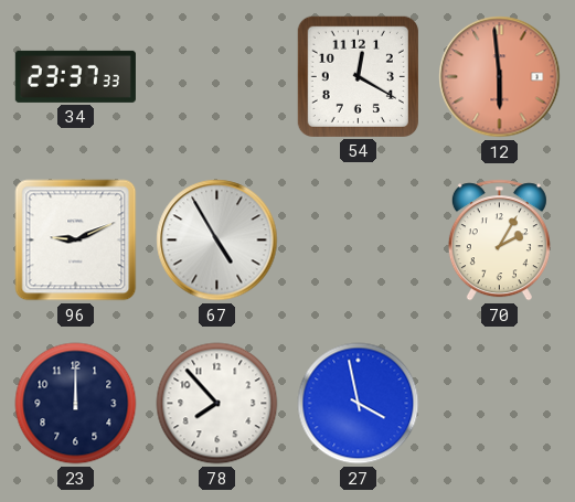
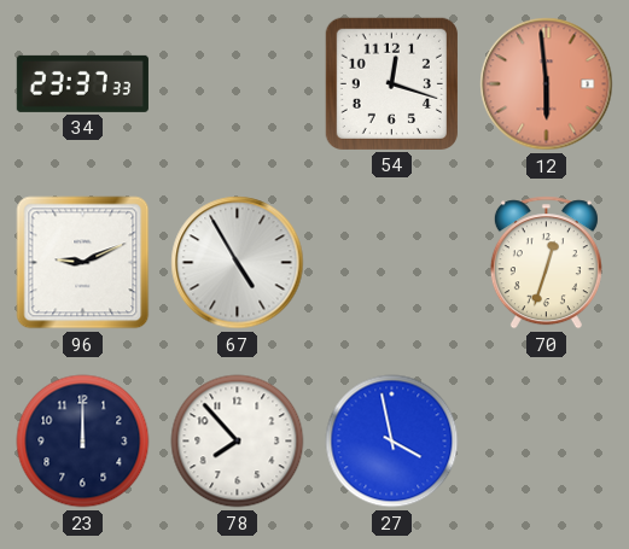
54: 12:20 -> 12:18
70: 2:05 -> 12:33
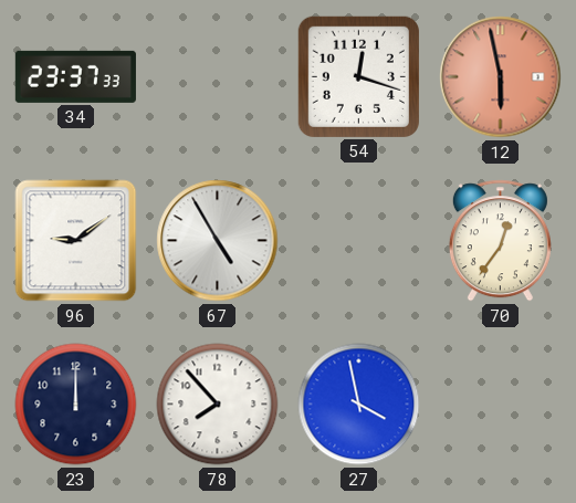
12: 5:59 -> 5:58
96: 9:11 -> 9:09
70: 12:33 -> 12:36
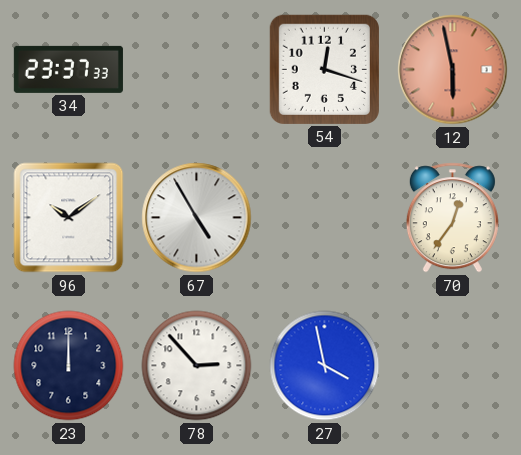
96: 9:09 -> 10:09
78: 7:53 -> 2:53
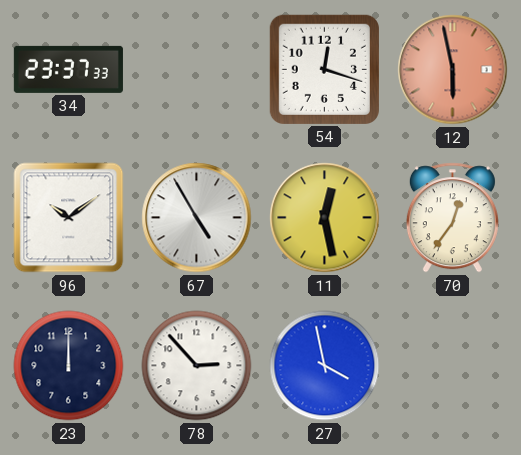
11: none -> 12:28
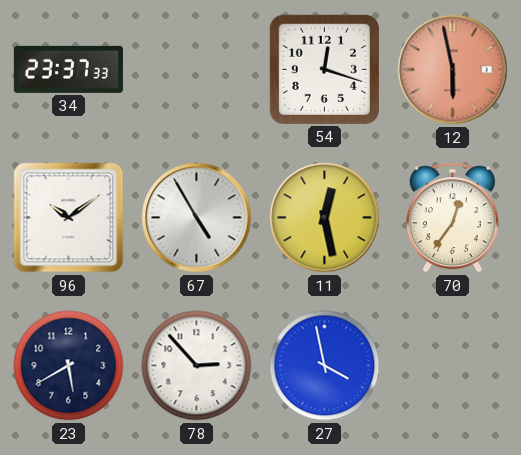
23: 12:00 -> 5:40
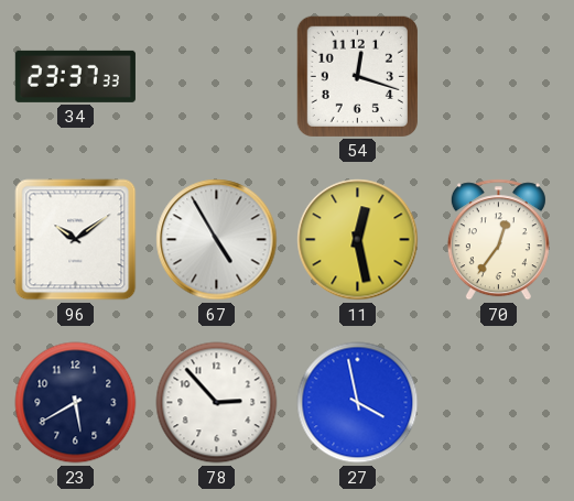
12: 5:58 -> none
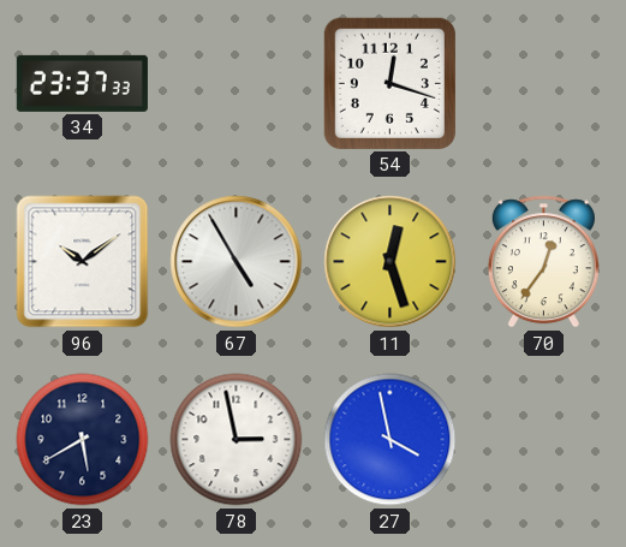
11: 12:28 -> 12:27
78: 2:53 -> 2:58
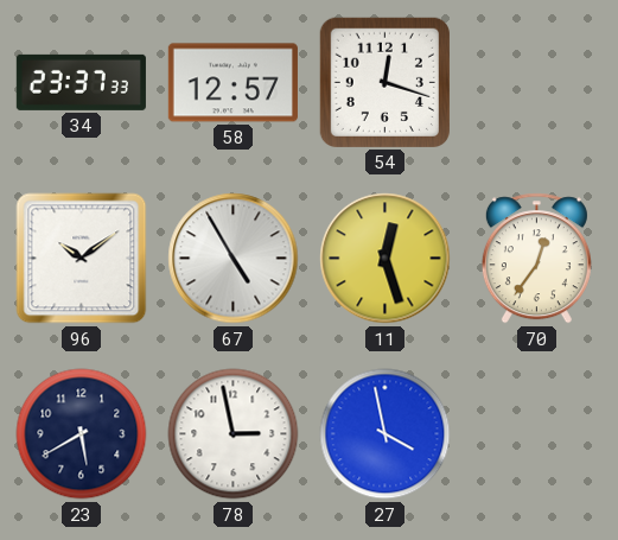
58: none -> 12:57
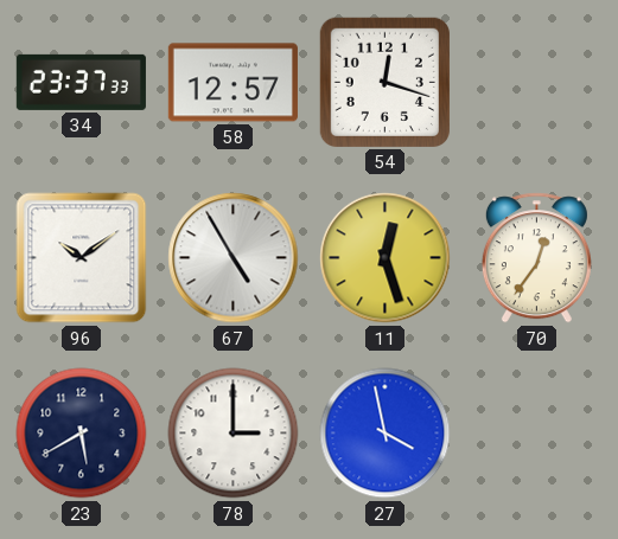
78: 2:58 -> 3:00
